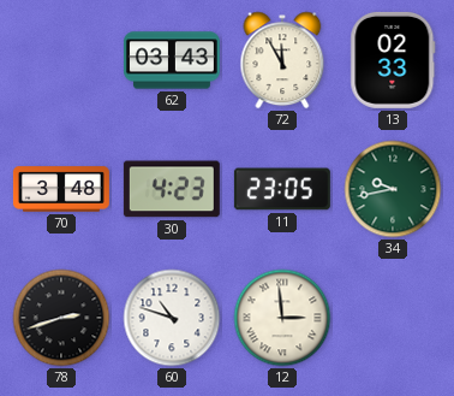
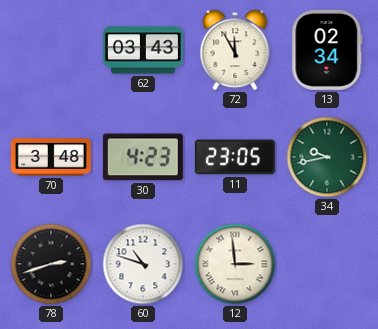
13: 02:33 -> 02:34
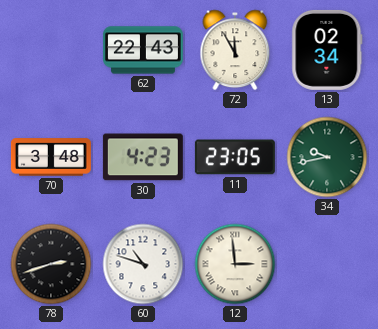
62: 03:43 -> 22:43
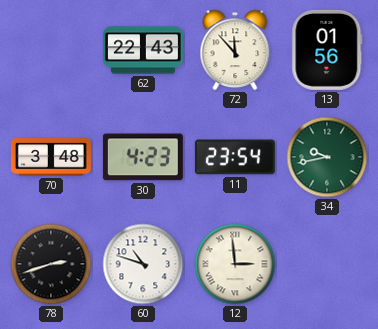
72: 11:55 -> 11:53
13: 02:34 -> 01:56
11: 23:05 -> 23:54
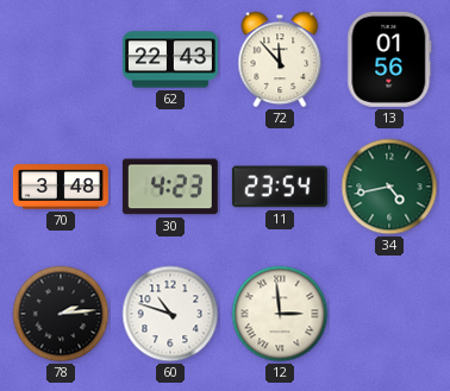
34: 9:43 -> 4:43
78: 2:42 -> 2:14
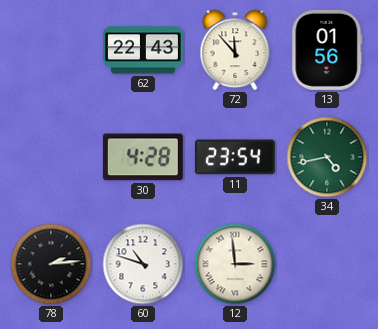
70: 3:48 -> none
30: 4:23 -> 4:28
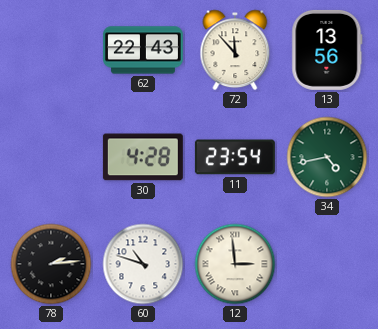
13: 01:56 -> 13:56
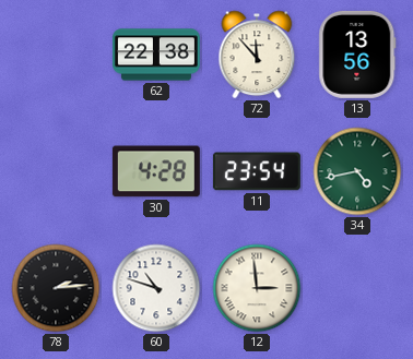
62: 22:43 -> 22:38
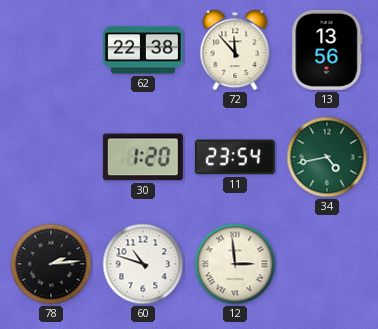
30: 4:28 -> 1:20
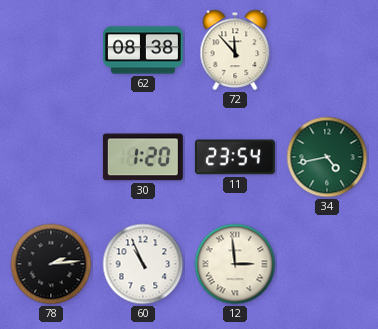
62: 22:38 -> 08:38
13: 13:56 -> none
60: 10:48 -> 10:56
